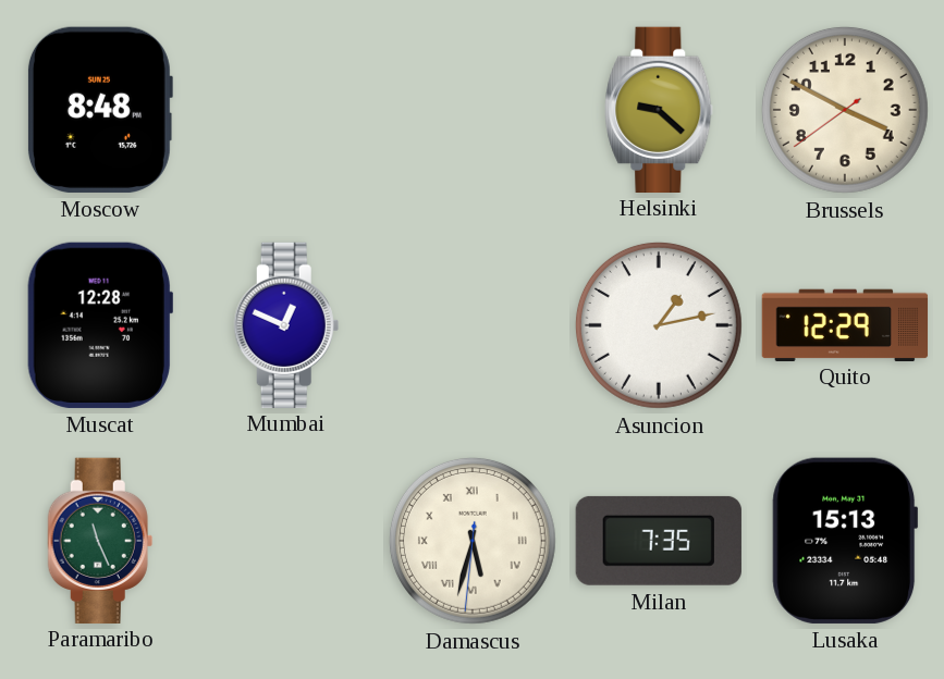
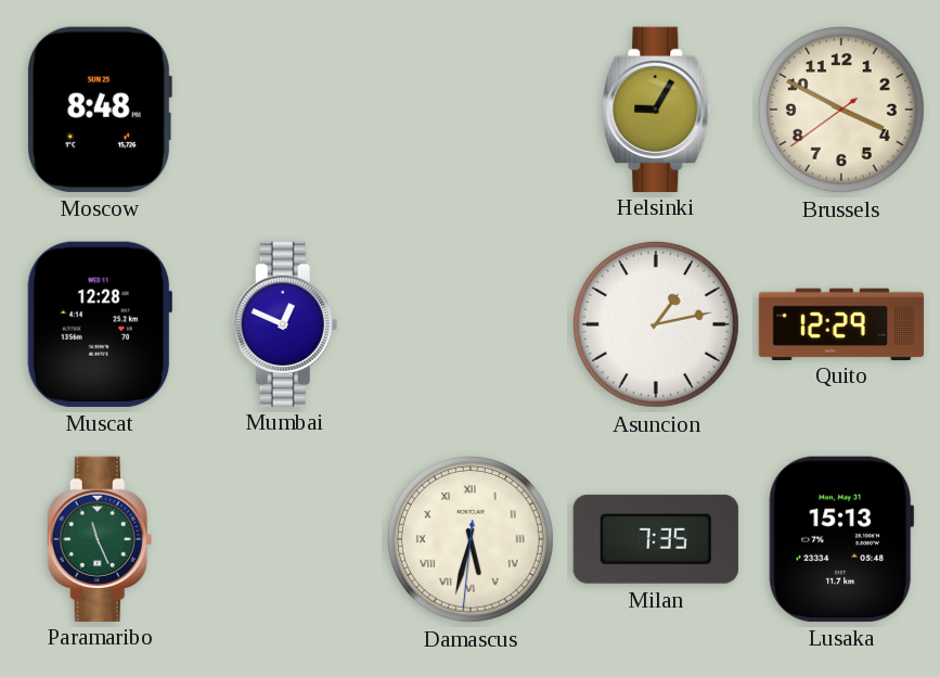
Helsinki: 9:22 -> 9:05
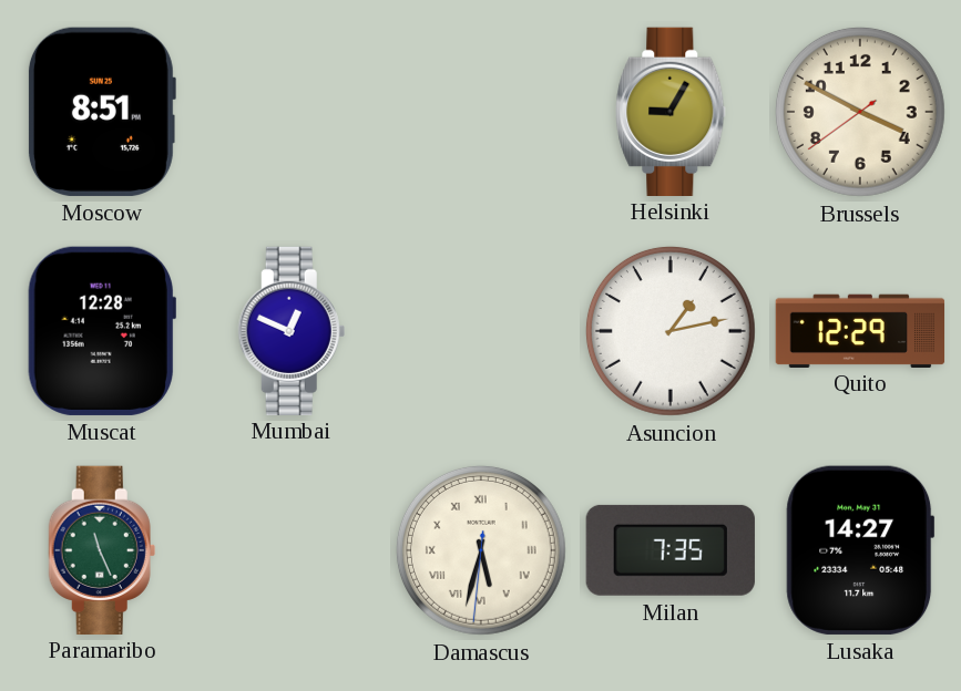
Moscow: 8:48 -> 8:51
Lusaka: 15:13 -> 14:27
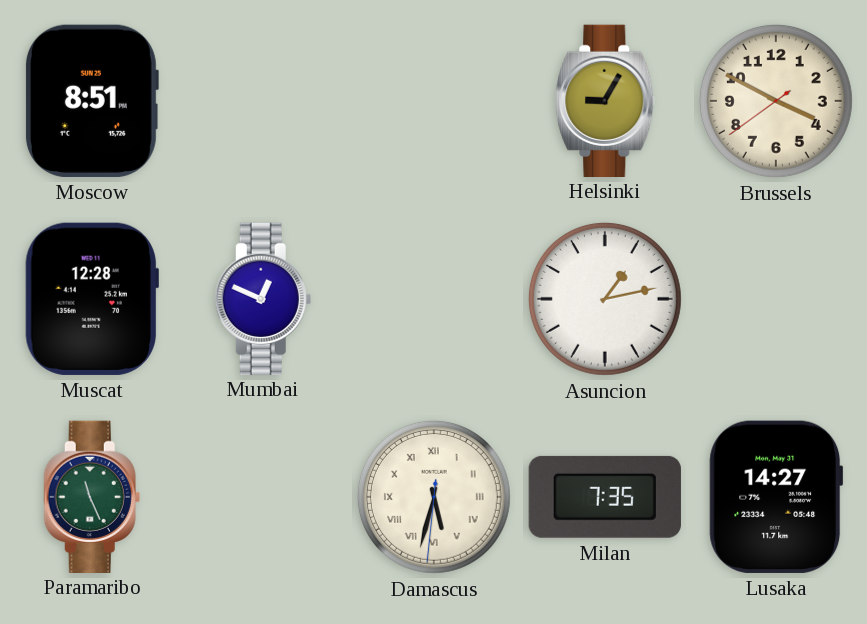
Quito: 12:29 -> none
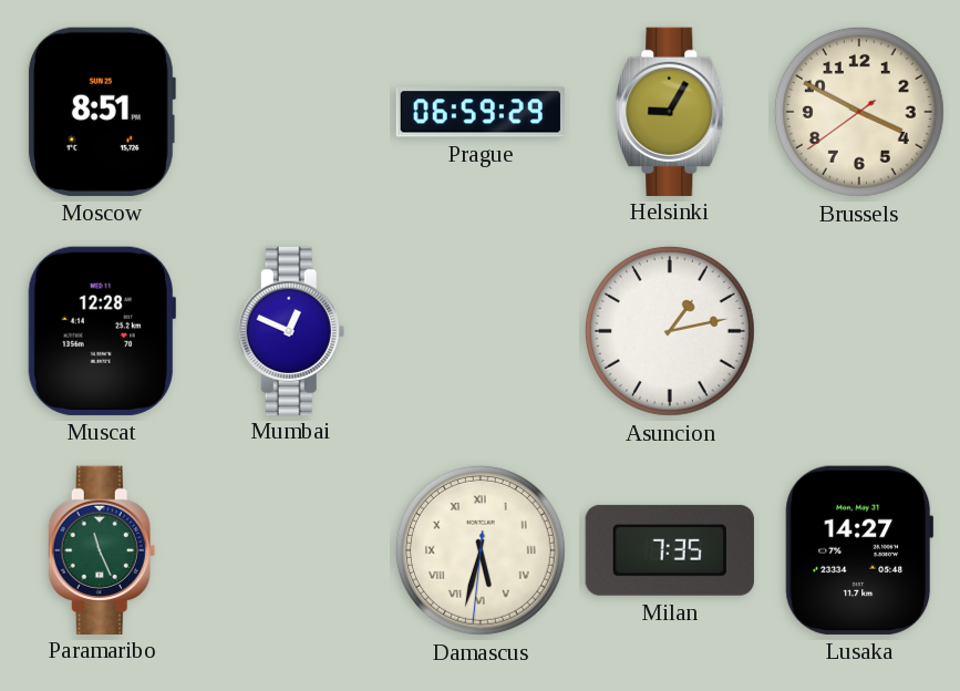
Prague: none -> 06:59
